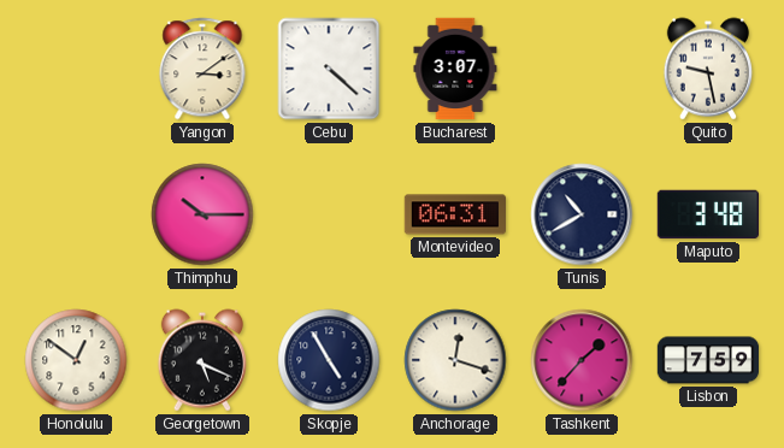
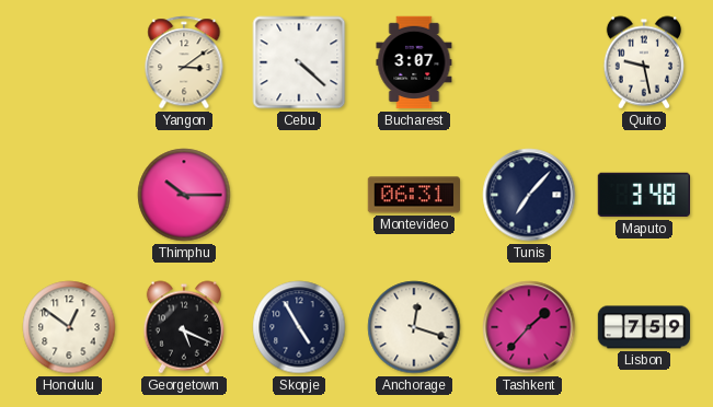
Tunis: 10:40 -> 7:07
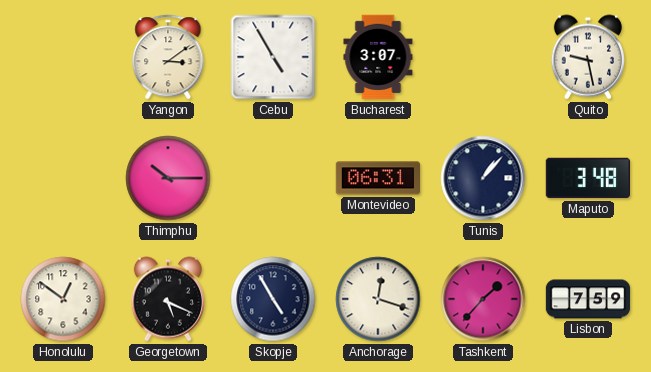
Cebu: 4:22 -> 4:55
Tunis: 7:07 -> 1:07
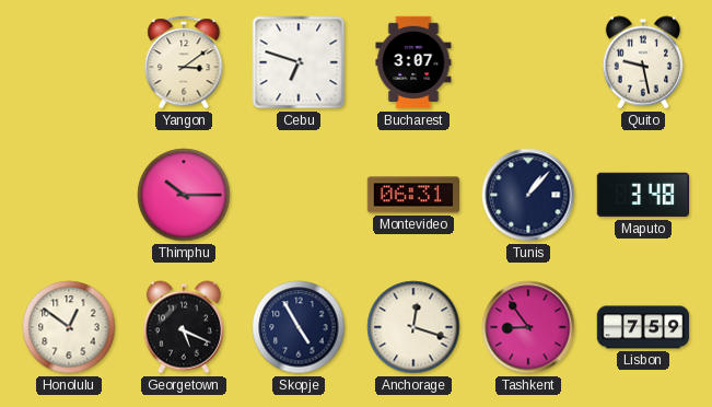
Cebu: 4:55 -> 6:48
Tashkent: 1:37 -> 8:54
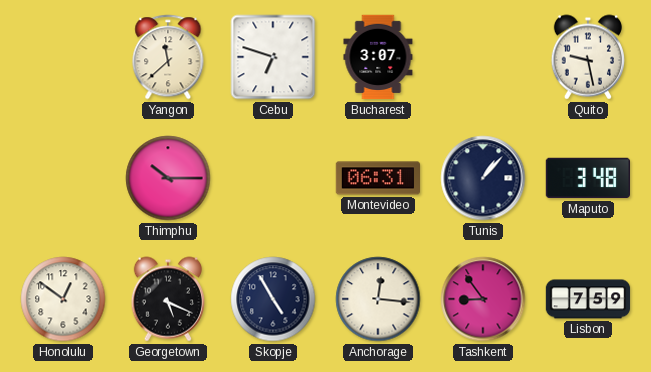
Yangon: 3:09 -> 11:38
Anchorage: 12:18 -> 12:16
